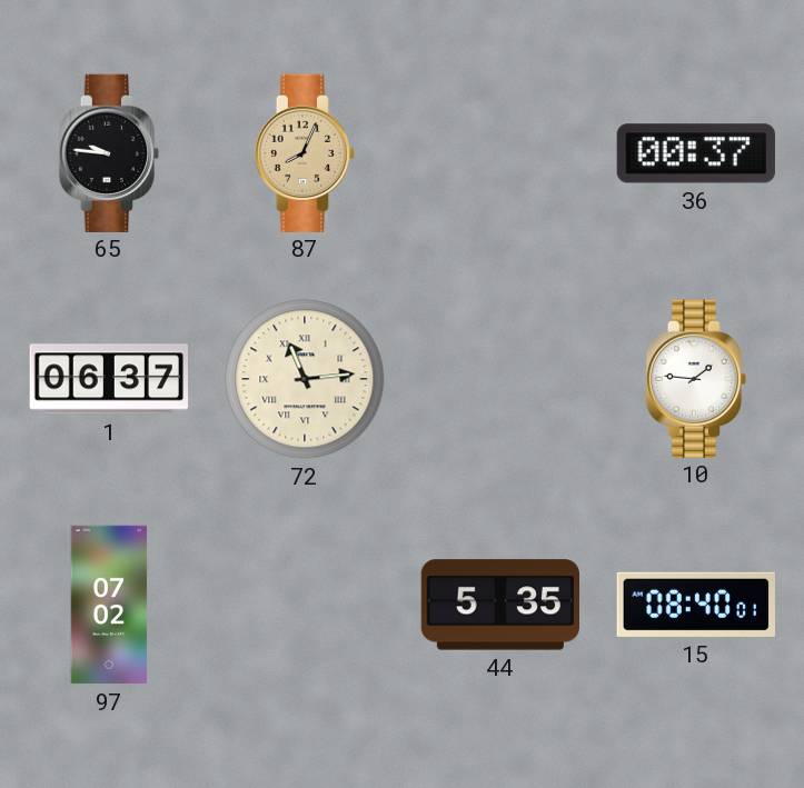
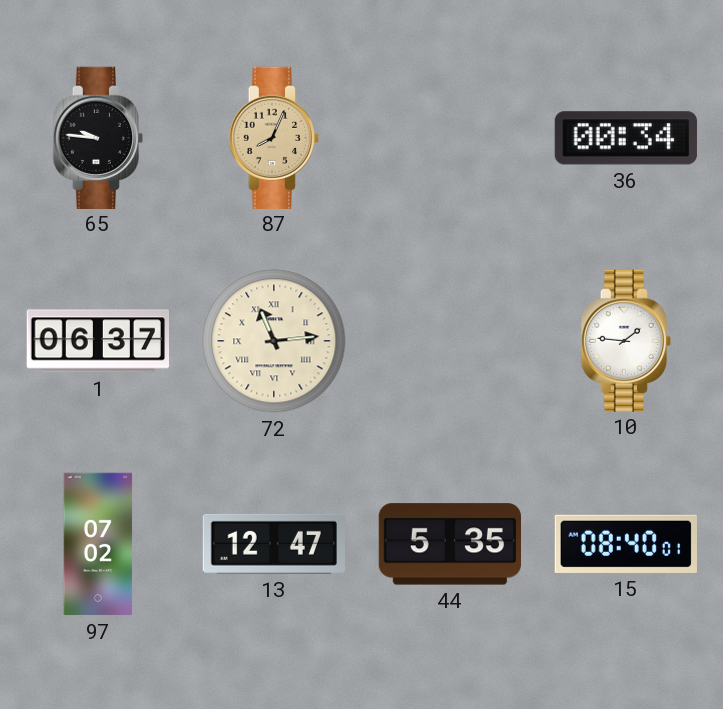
36: 00:37 -> 00:34
13: none -> 12:47
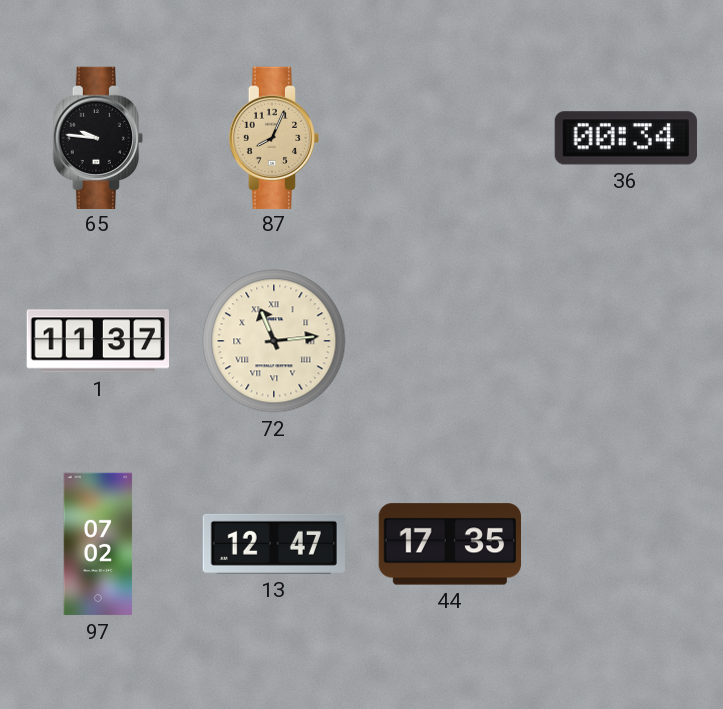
1: 06:37 -> 11:37
10: 1:46 -> none
44: 5:35 -> 17:35
15: 08:40 -> none
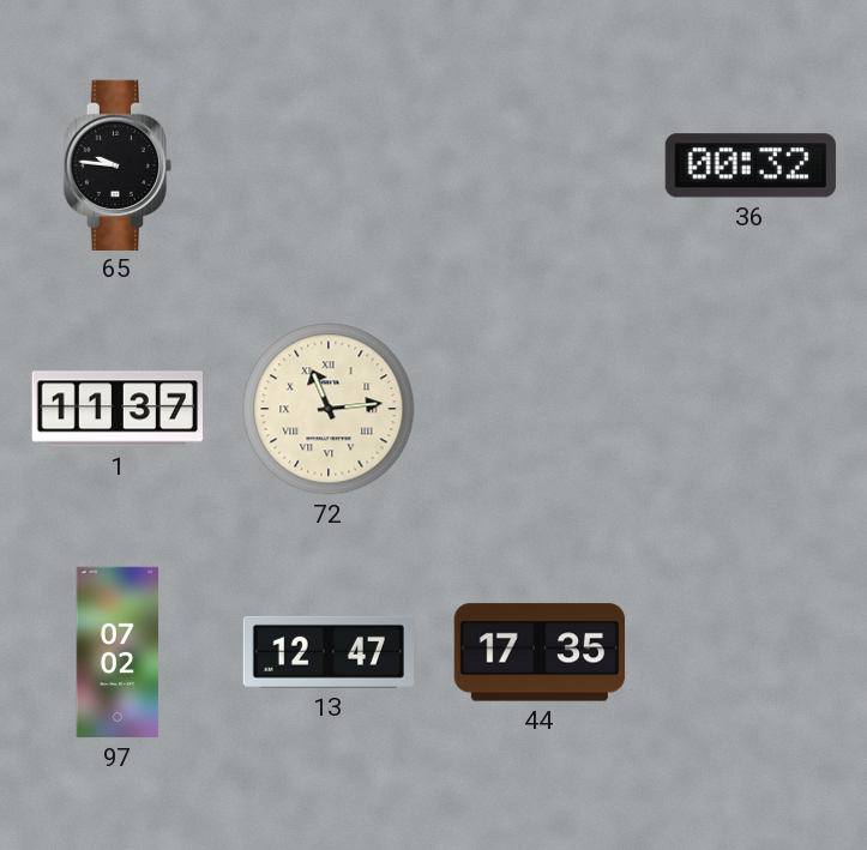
87: 8:04 -> none
36: 00:34 -> 00:32
